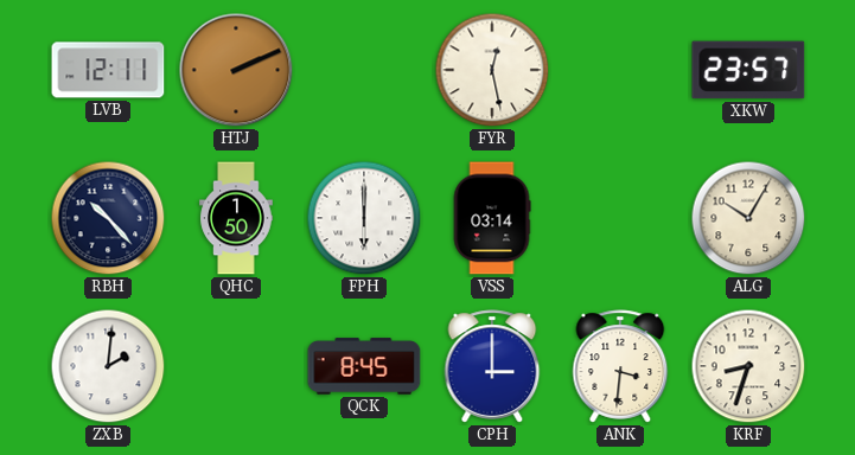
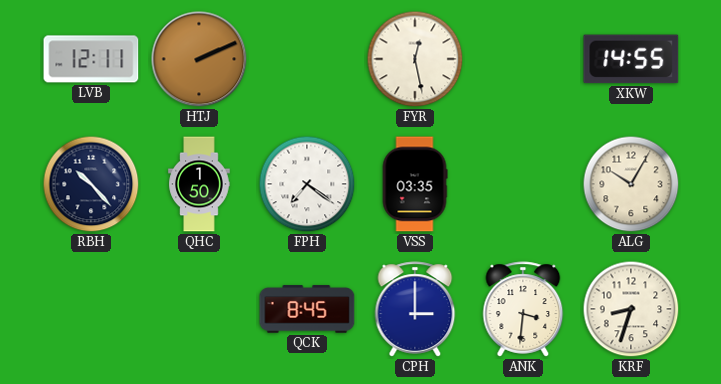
XKW: 23:57 -> 14:55
FPH: 6:00 -> 7:21
VSS: 03:14 -> 03:35
ZXB: 2:01 -> none
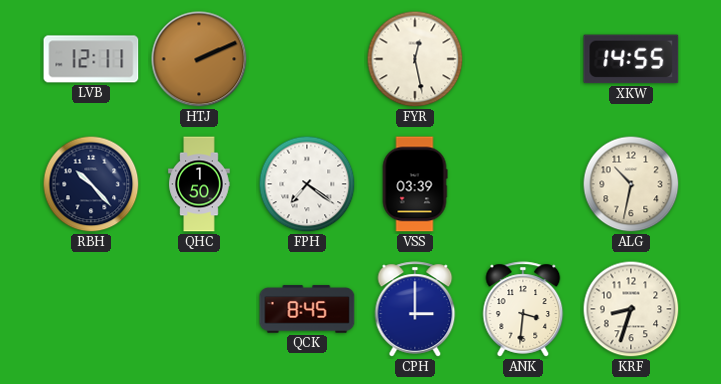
VSS: 03:35 -> 03:39
ALG: 10:05 -> 10:32
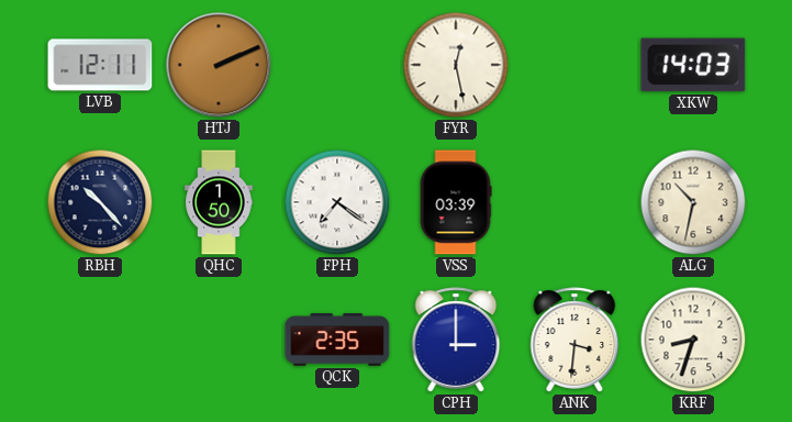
XKW: 14:55 -> 14:03
QCK: 8:45 -> 2:35
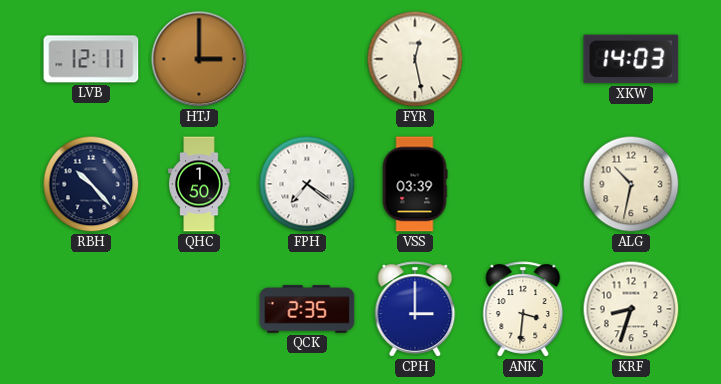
HTJ: 2:11 -> 3:00
